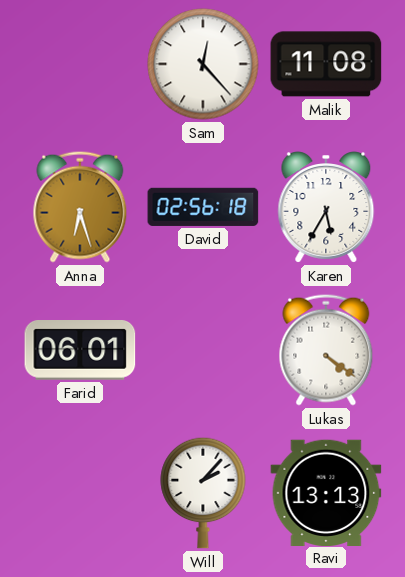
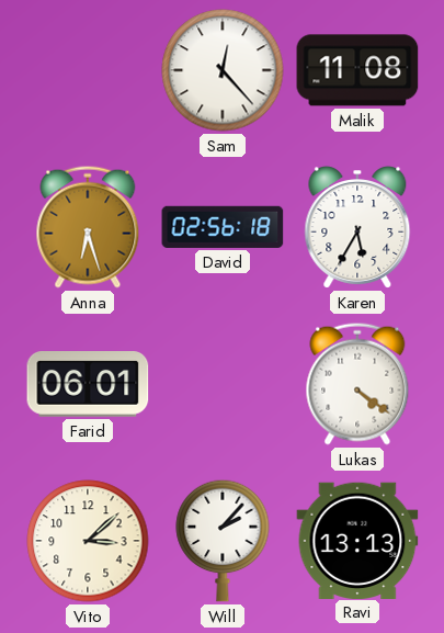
Vito: none -> 3:08
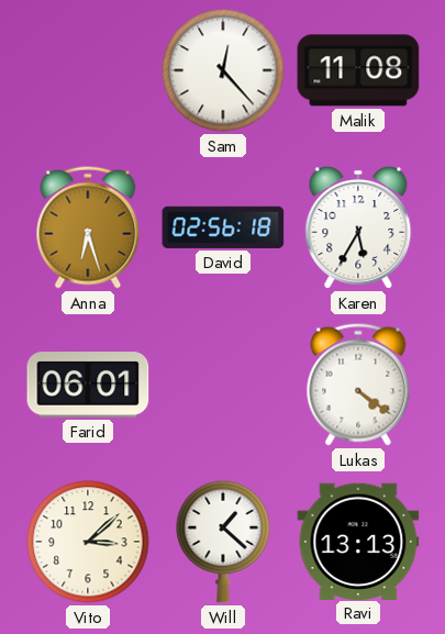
Will: 2:07 -> 1:22
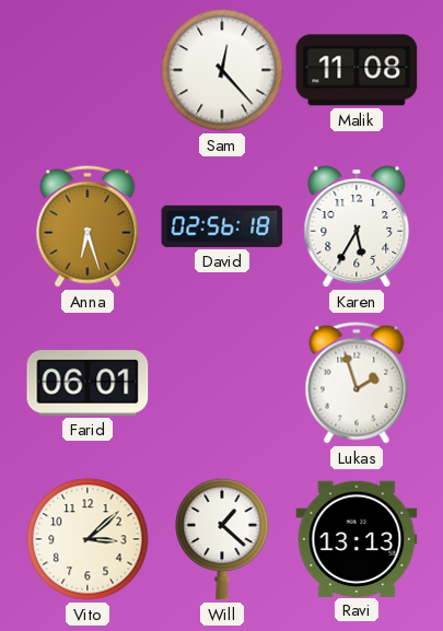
Lukas: 4:21 -> 1:57
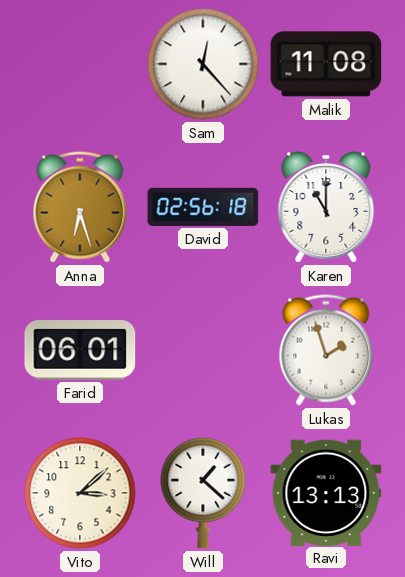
Karen: 5:35 -> 11:00
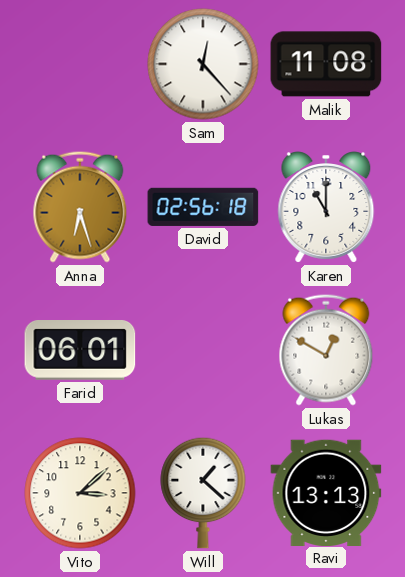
Lukas: 1:57 -> 12:50
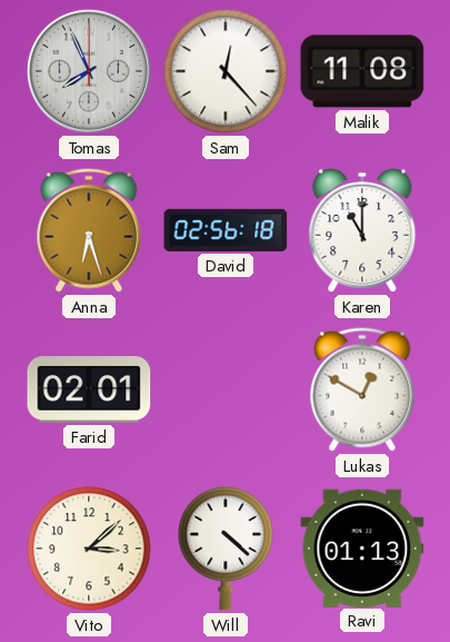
Tomas: none -> 7:56
Farid: 06:01 -> 02:01
Will: 1:22 -> 4:22
Ravi: 13:13 -> 01:13
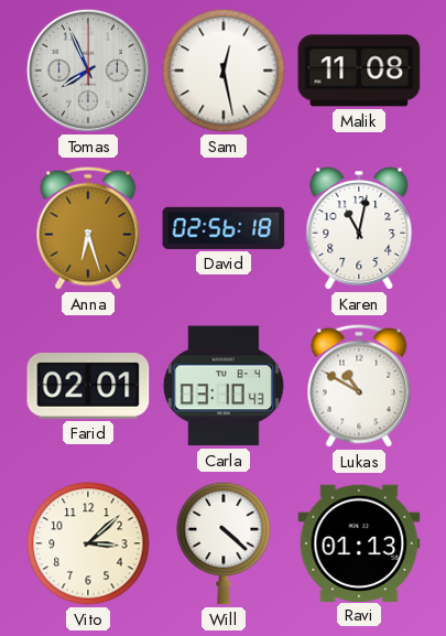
Sam: 12:23 -> 12:28
Karen: 11:00 -> 11:02
Carla: none -> 03:10
Lukas: 12:50 -> 10:50
